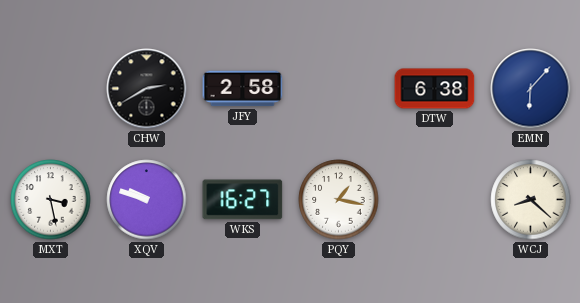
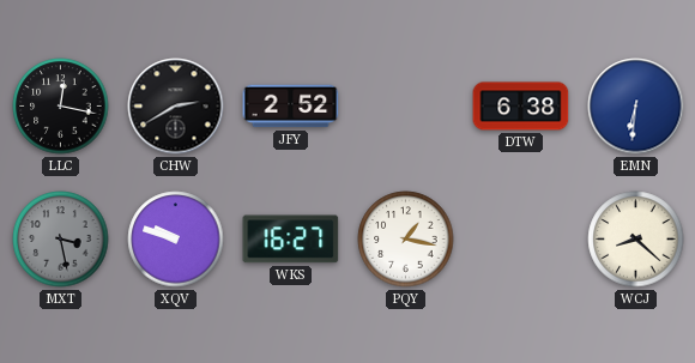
LLC: none -> 12:17
JFY: 2:58 -> 2:52
EMN: 6:07 -> 6:31
MXT dial: white -> grey
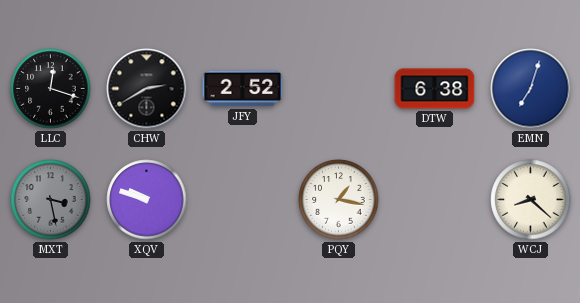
LLC: 12:17 -> 12:18
EMN: 6:31 -> 7:03
WKS: 16:27 -> none
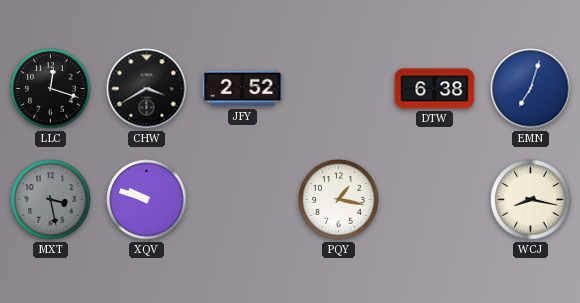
CHW: 2:40 -> 3:40
WCJ: 8:22 -> 8:17
